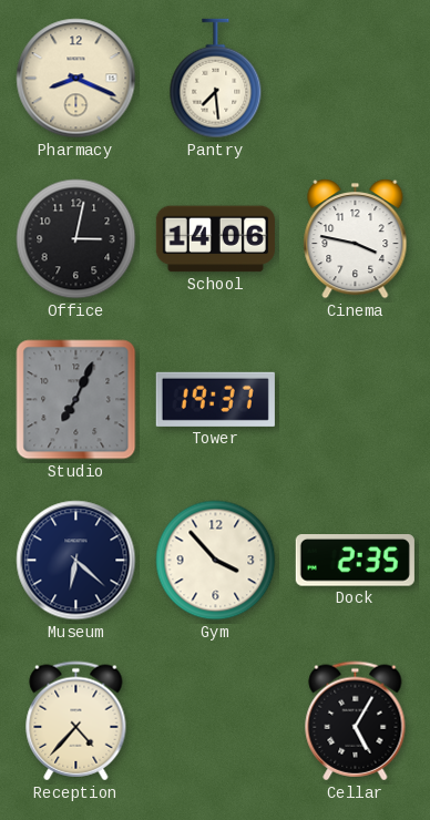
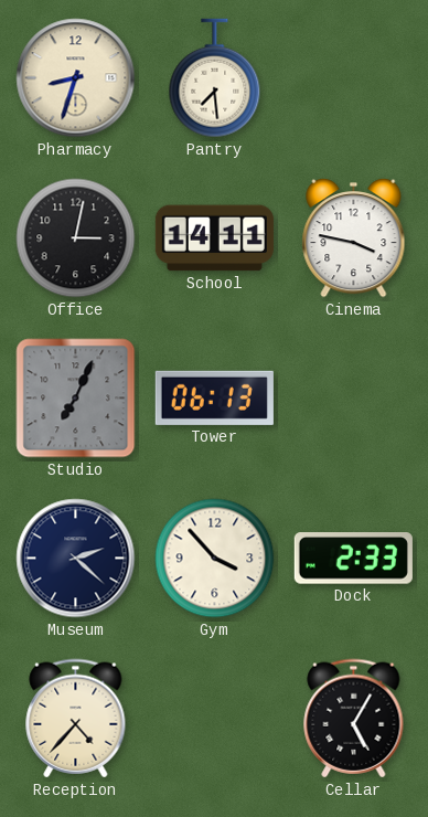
Pharmacy: 8:19 -> 8:33
School: 14:06 -> 14:11
Tower: 19:37 -> 06:13
Museum: 6:22 -> 2:22
Dock: 2:35 -> 2:33
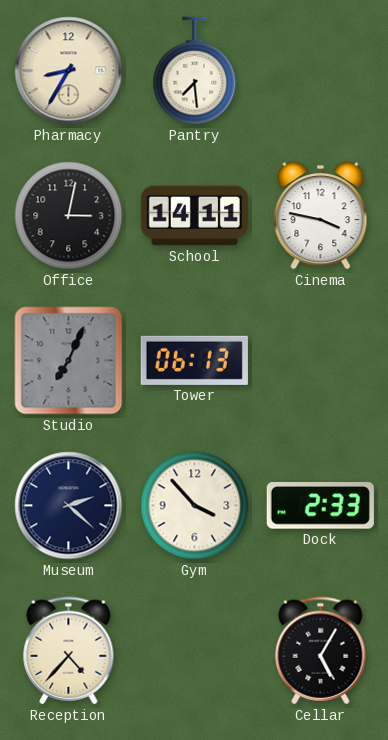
Pharmacy: 8:33 -> 8:35
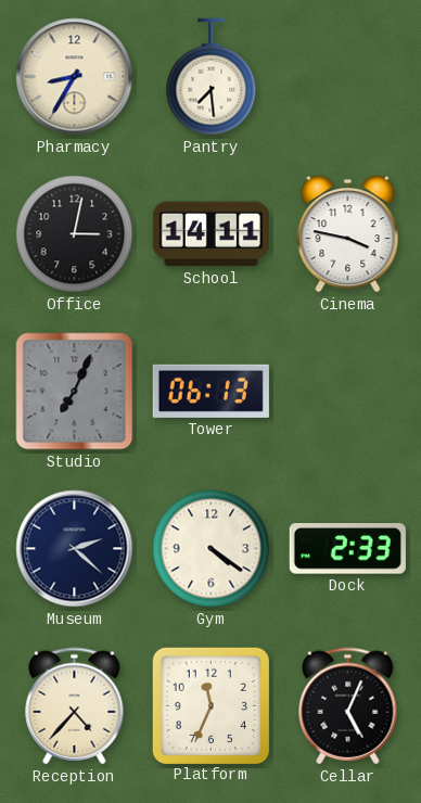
Gym: 3:53 -> 4:21
Platform: none -> 11:34
Cellar: 5:05 -> 5:04
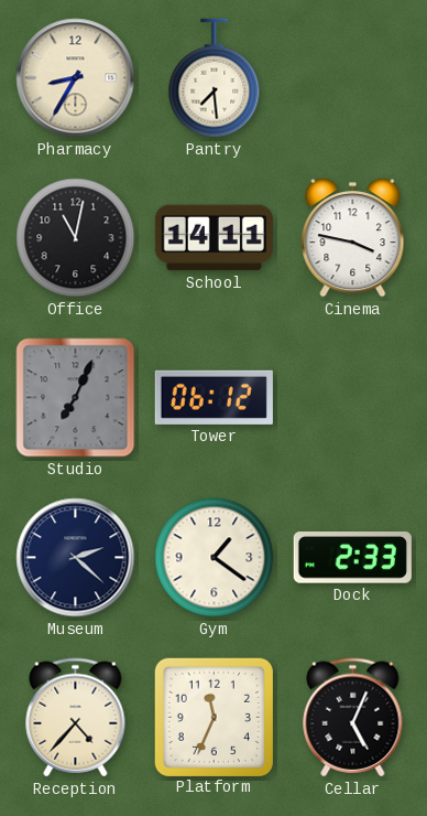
Office: 3:02 -> 11:02
Tower: 06:13 -> 06:12
Gym: 4:21 -> 1:21
